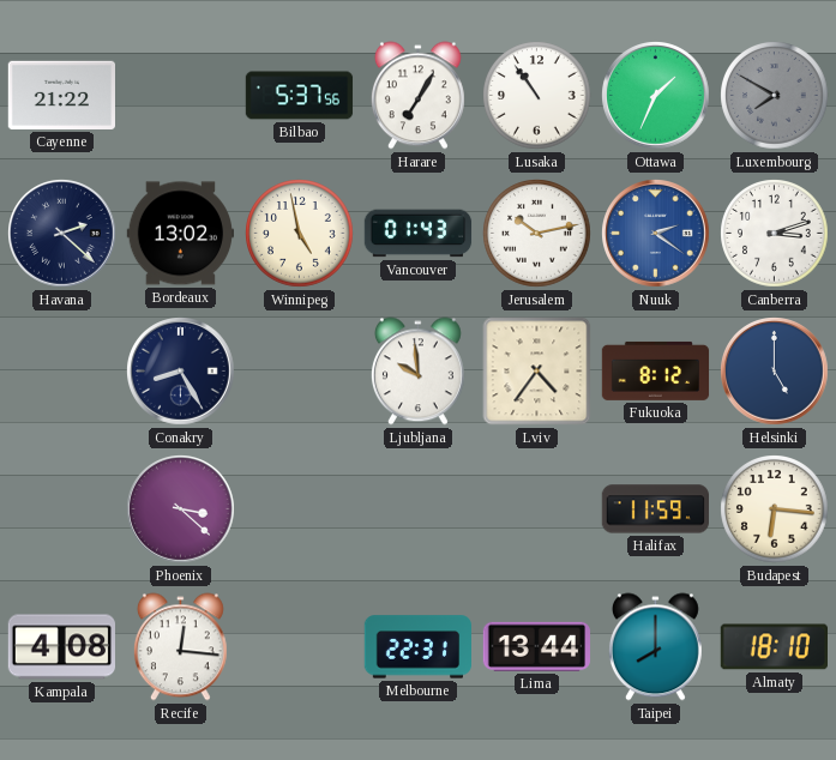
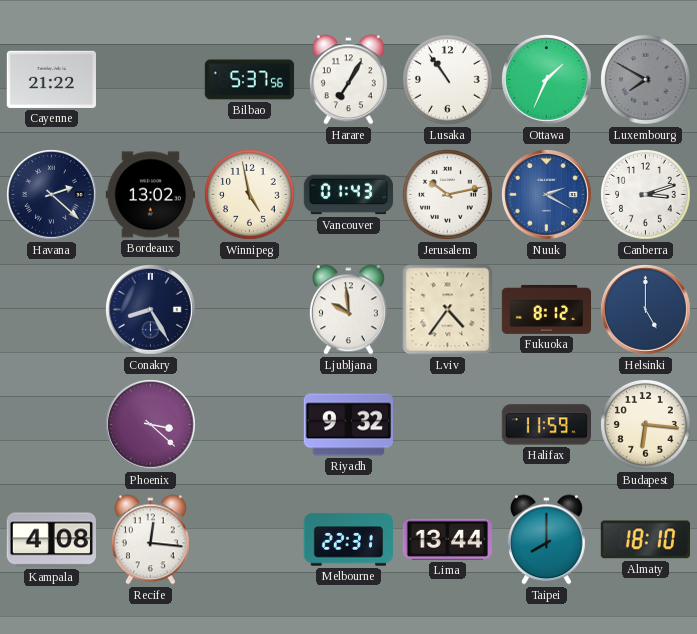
Nuuk: 2:21 -> 2:20
Riyadh: none -> 9:32
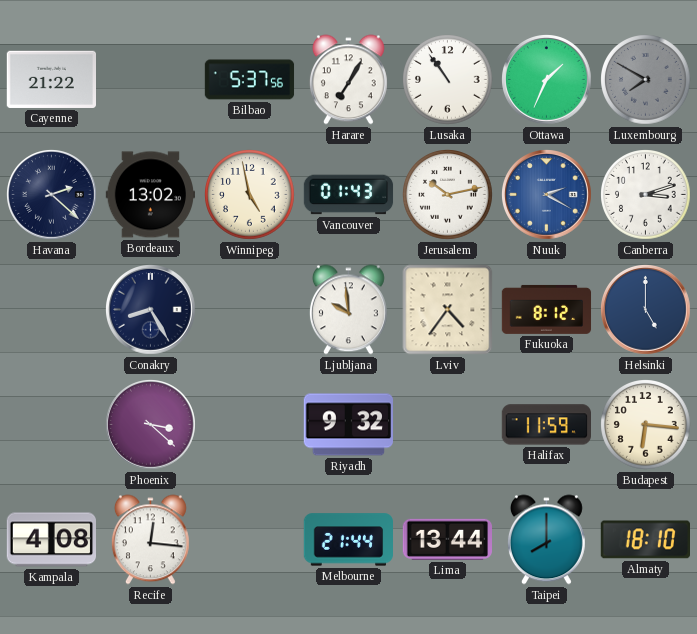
Melbourne: 22:31 -> 21:44
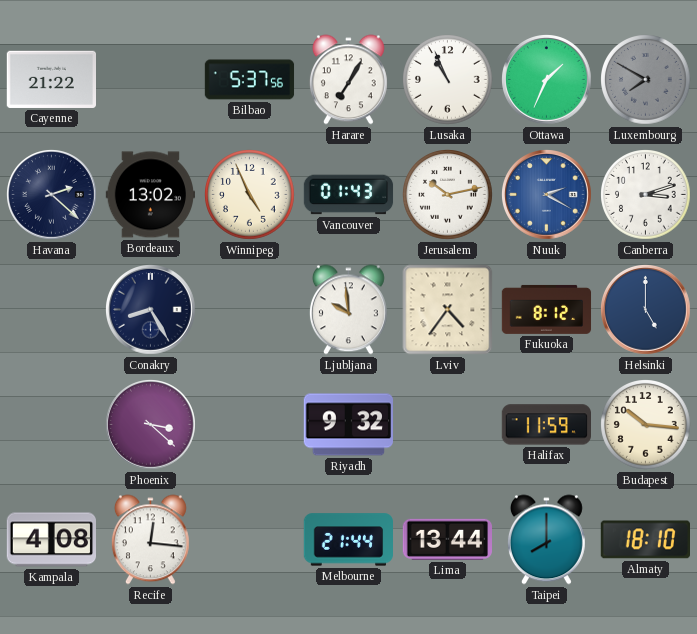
Lusaka: 10:54 -> 10:56
Winnipeg: 4:58 -> 4:56
Budapest: 6:16 -> 10:16
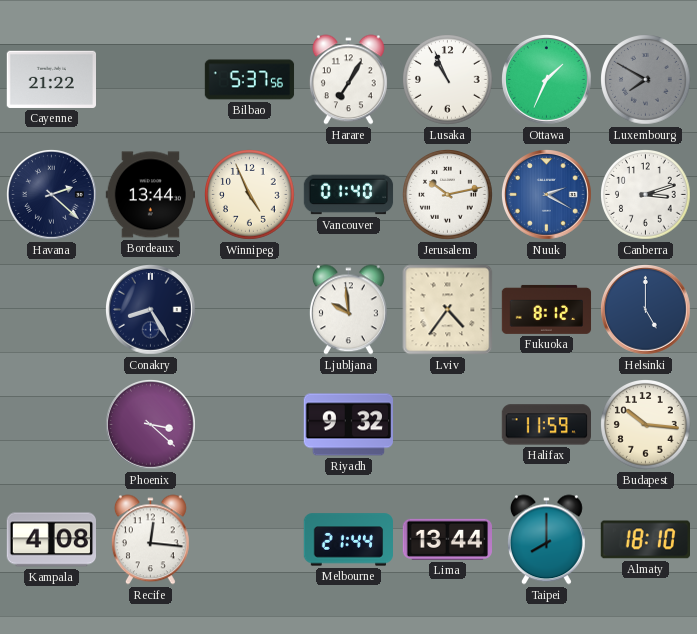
Bordeaux: 13:02 -> 13:44
Vancouver: 01:43 -> 01:40
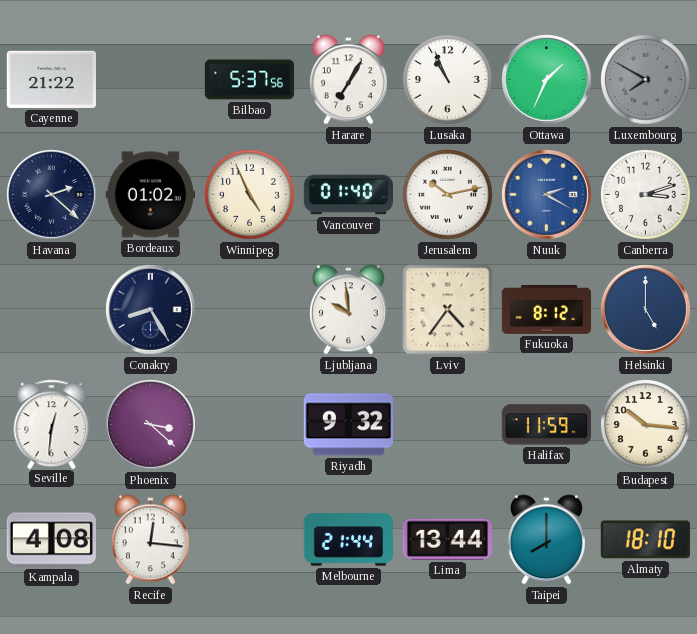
Bordeaux: 13:44 -> 01:02
Seville: none -> 12:31
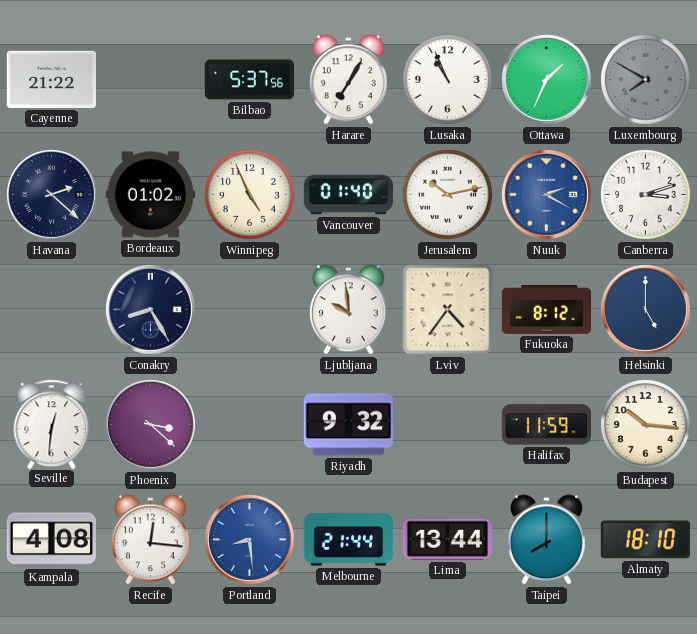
Portland: none -> 8:29
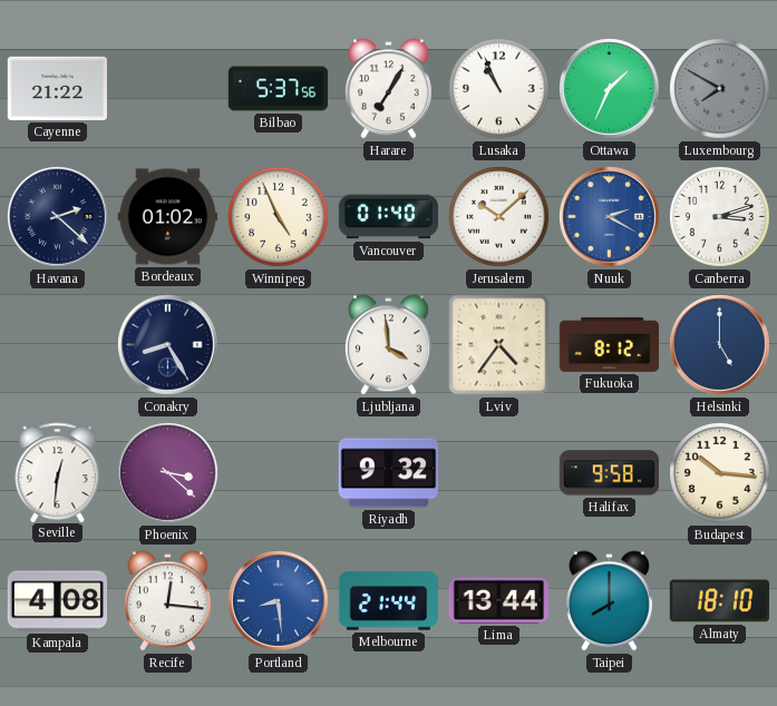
Jerusalem: 10:13 -> 10:08
Ljubljana: 9:59 -> 3:59
Halifax: 11:59 -> 9:58
